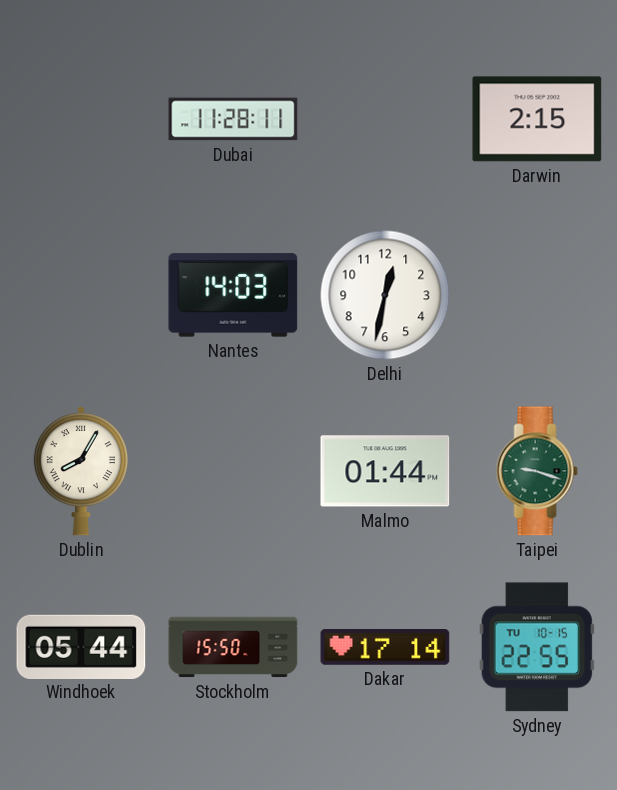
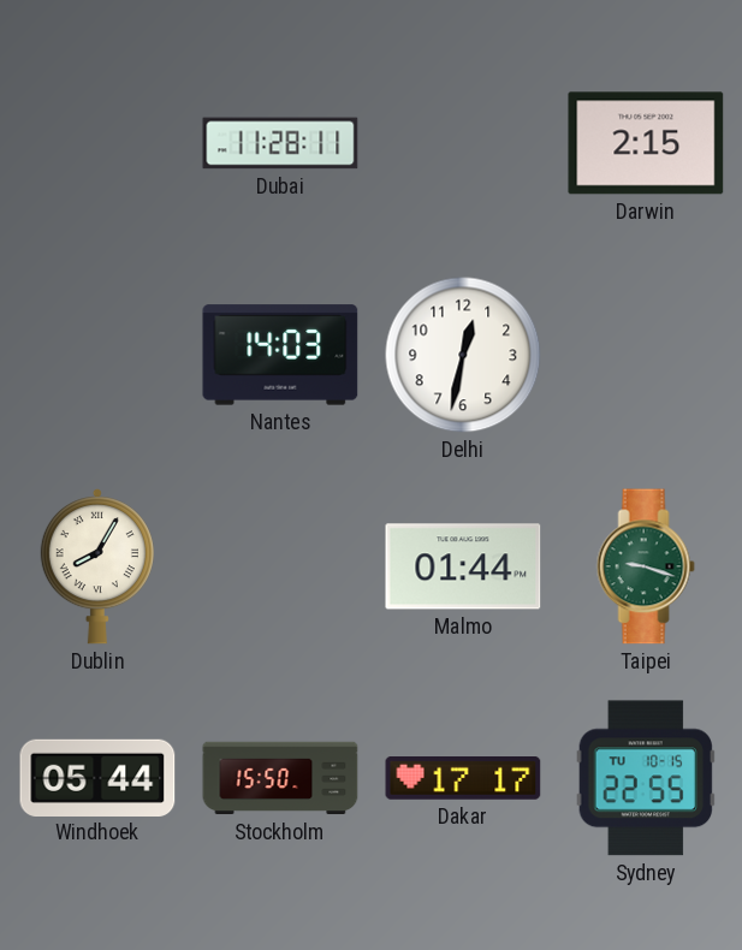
Dakar: 17:14 -> 17:17
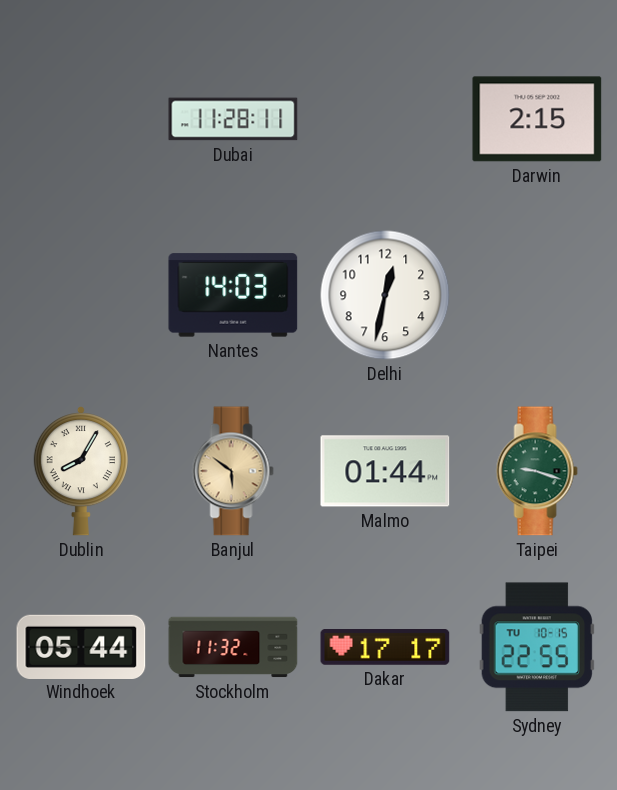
Banjul: none -> 5:51
Stockholm: 15:50 -> 11:32
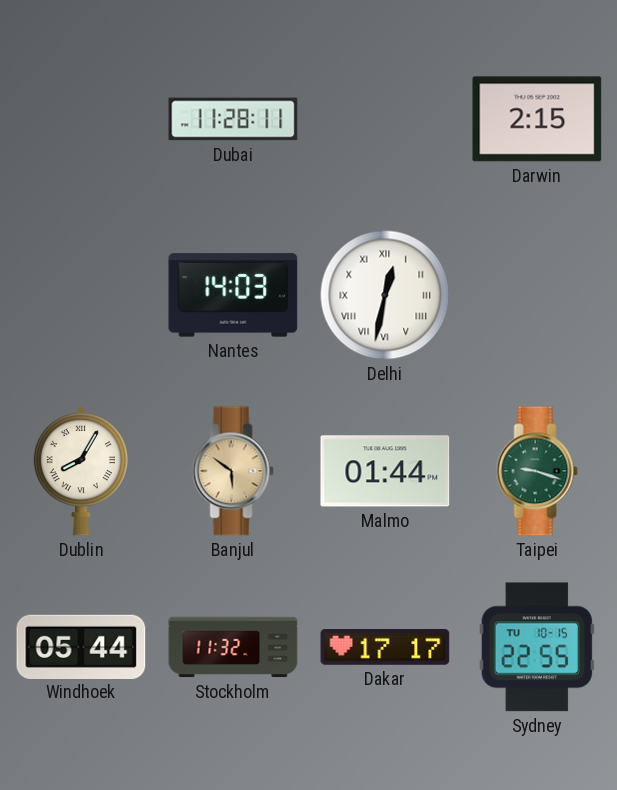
Delhi numerals: Arabic -> Roman
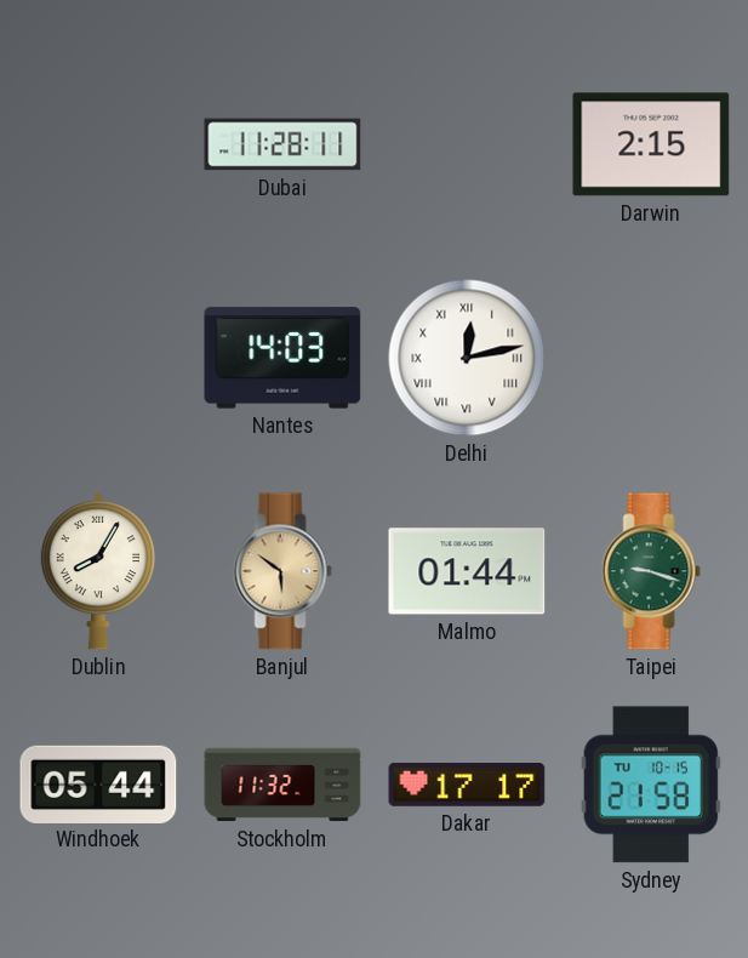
Delhi: 12:32 -> 12:13
Sydney: 22:55 -> 21:58
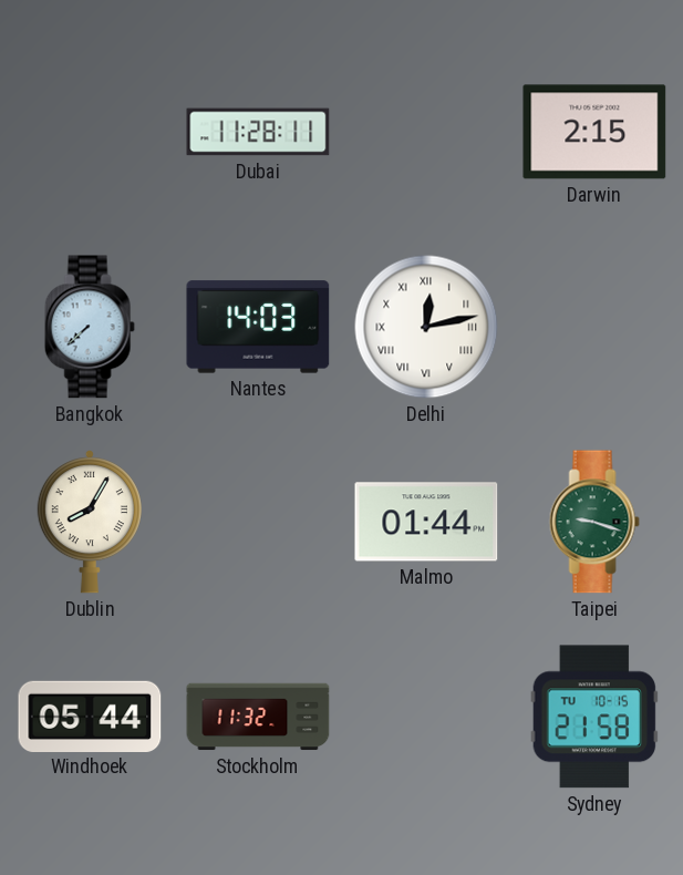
Bangkok: none -> 7:38
Banjul: 5:51 -> none
Dakar: 17:17 -> none
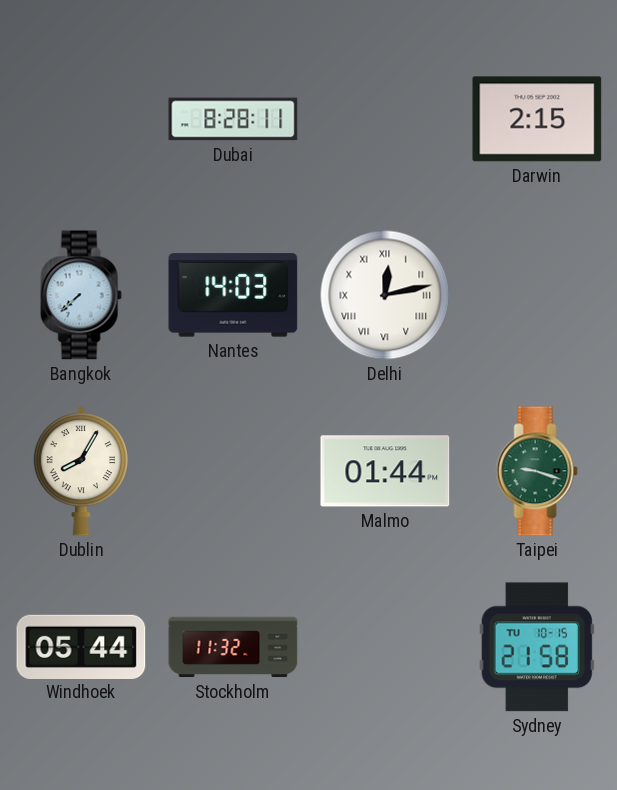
Dubai: 11:28 -> 8:28
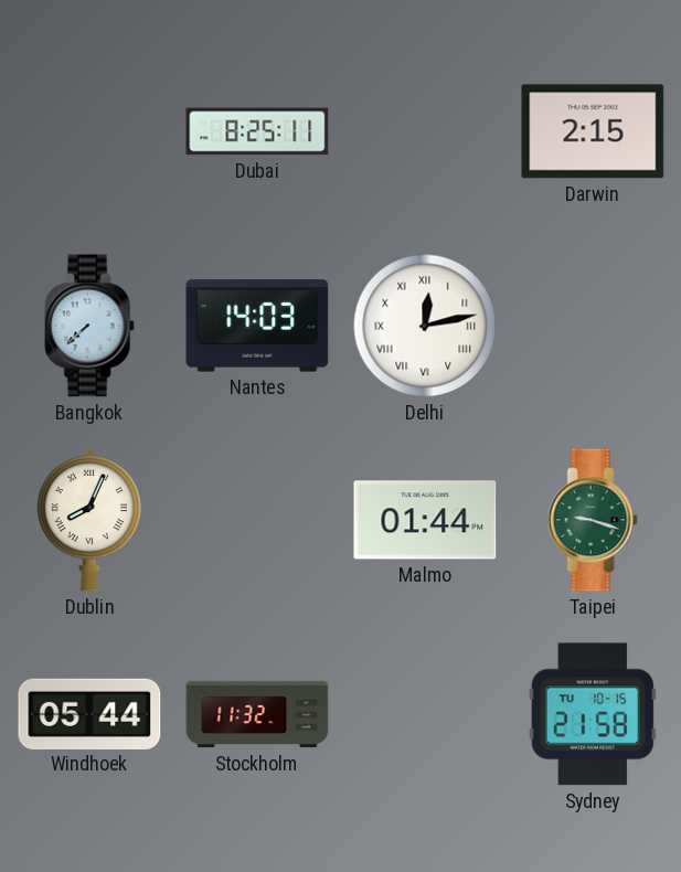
Dubai: 8:28 -> 8:25
Dublin: 8:05 -> 8:04
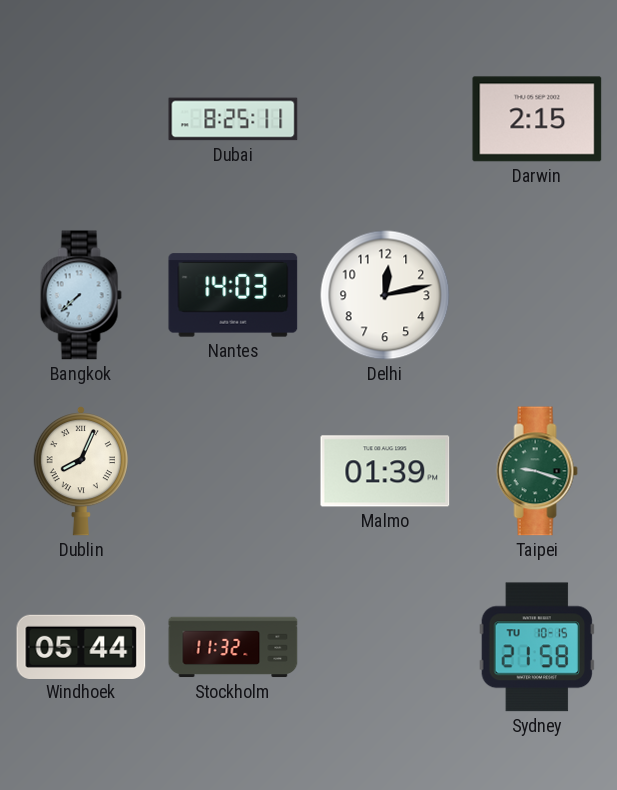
Delhi numerals: Roman -> Arabic
Malmo: 01:44 -> 01:39
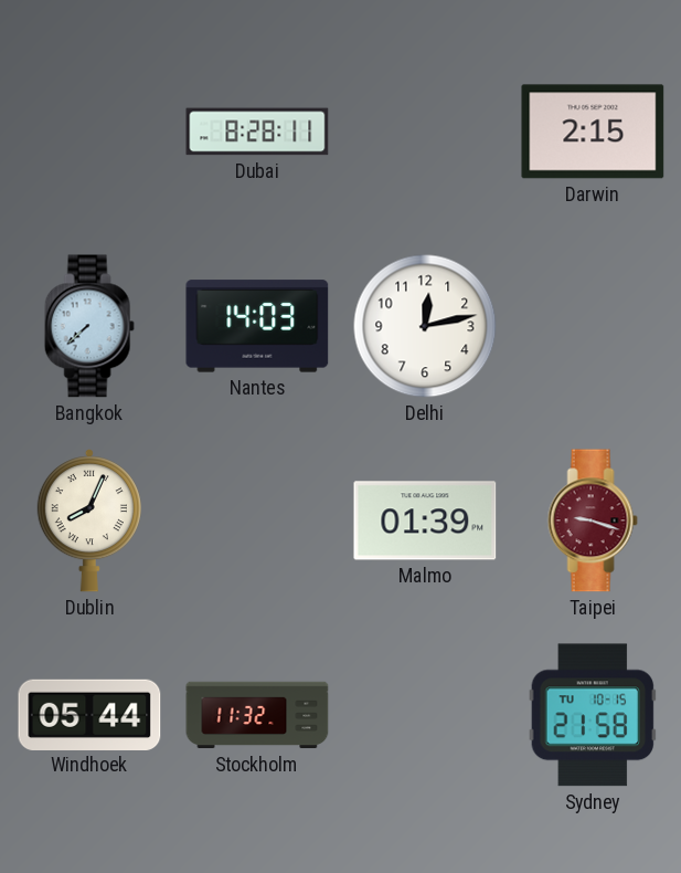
Dubai: 8:25 -> 8:28
Taipei dial: green -> burgundy
